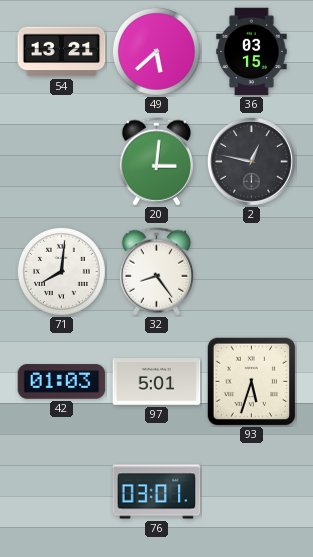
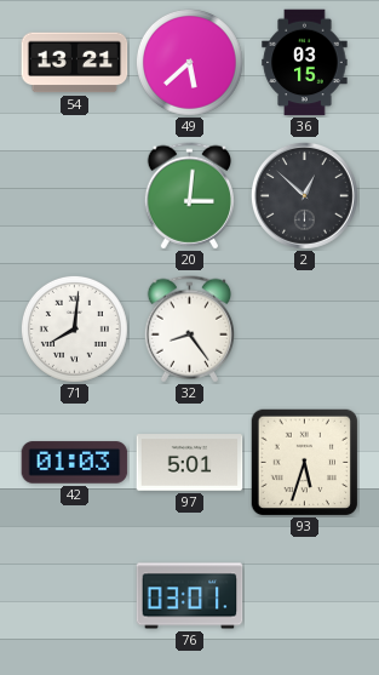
2: 12:47 -> 12:52
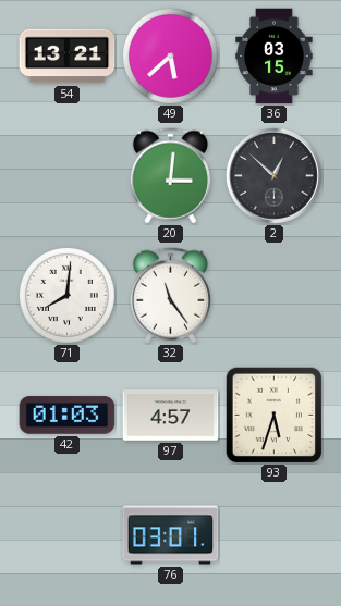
32: 8:24 -> 11:24
97: 5:01 -> 4:57
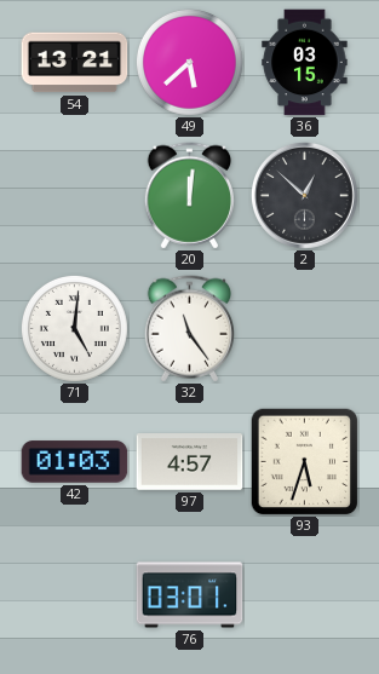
20: 3:01 -> 12:01
71: 8:01 -> 5:01
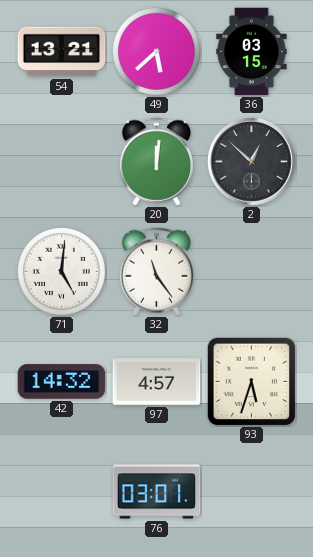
42: 01:03 -> 14:32
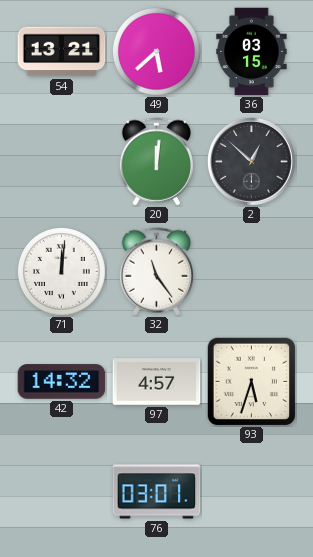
71: 5:01 -> 12:01
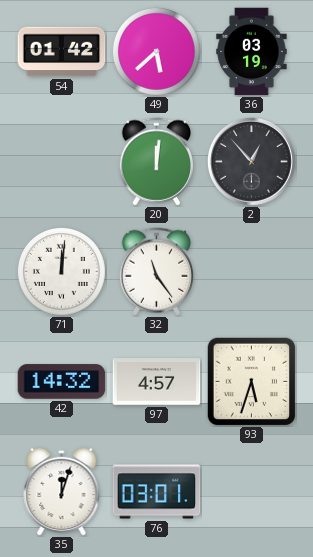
54: 13:21 -> 01:42
36: 03:15 -> 03:19
2: 12:52 -> 12:53
35: none -> 12:03
